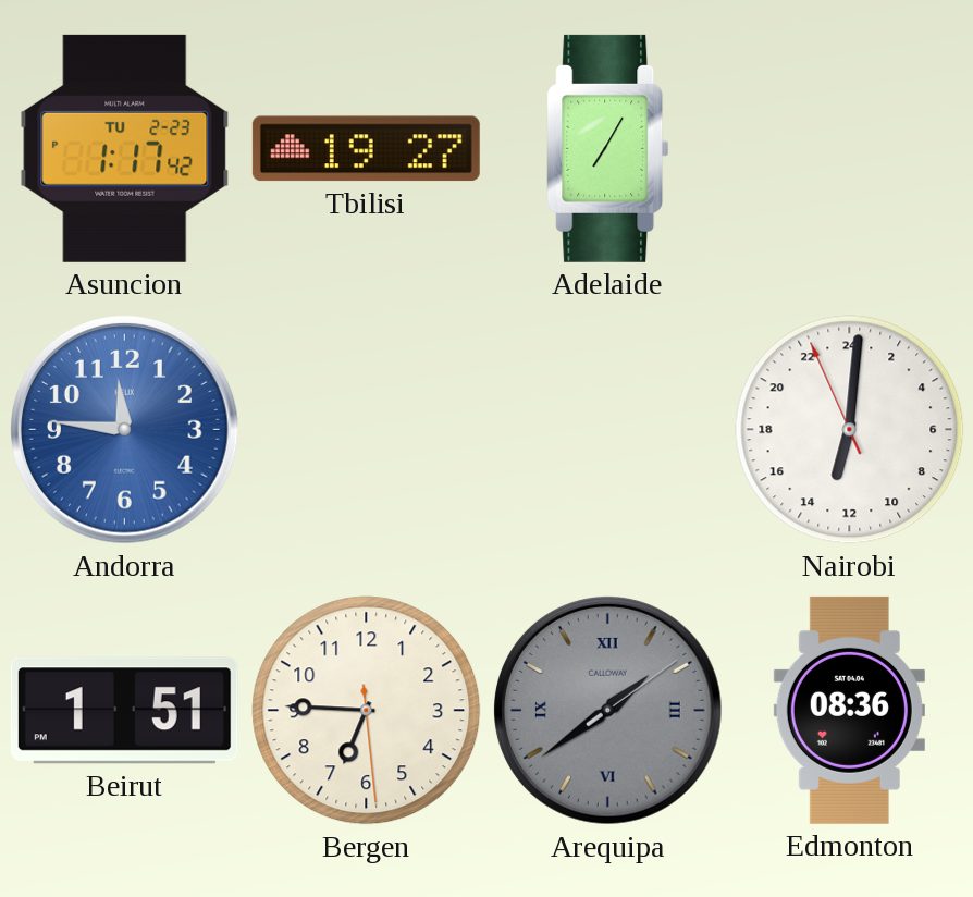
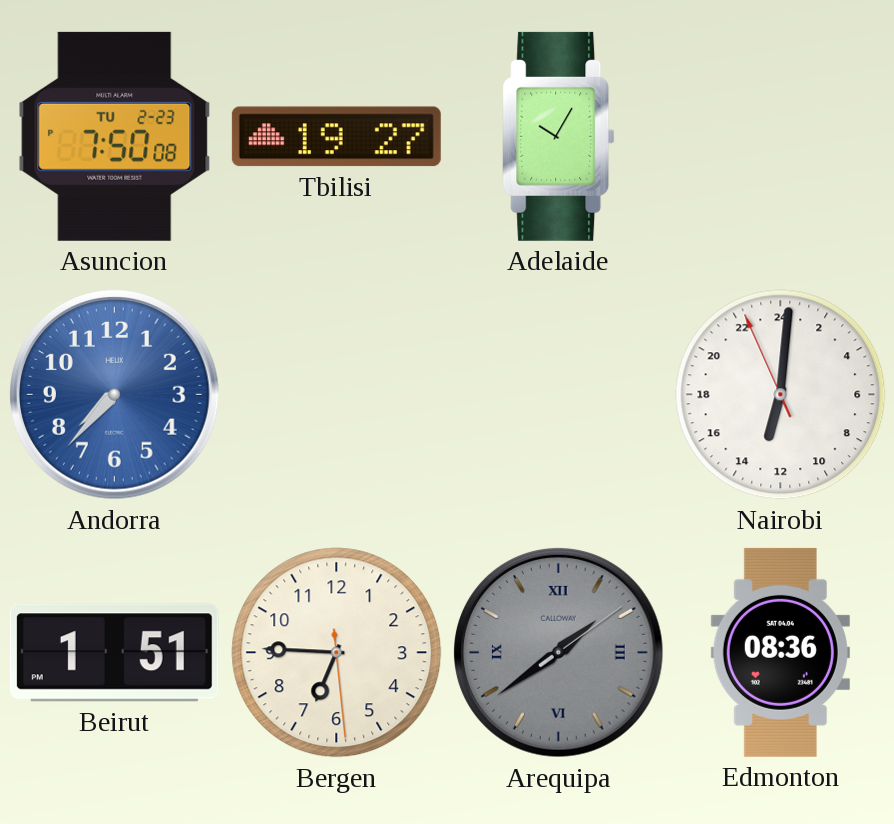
Asuncion: 1:17 -> 7:50
Adelaide: 7:05 -> 10:05
Andorra: 11:46 -> 7:37
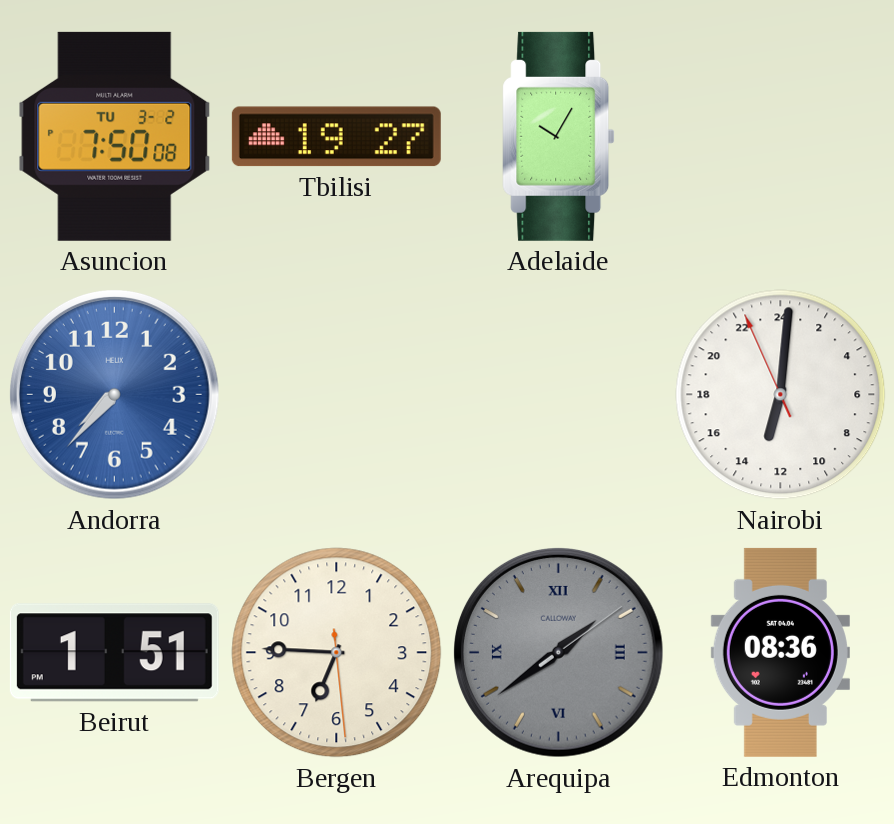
Asuncion date: TU 2-23 -> TU 3-2
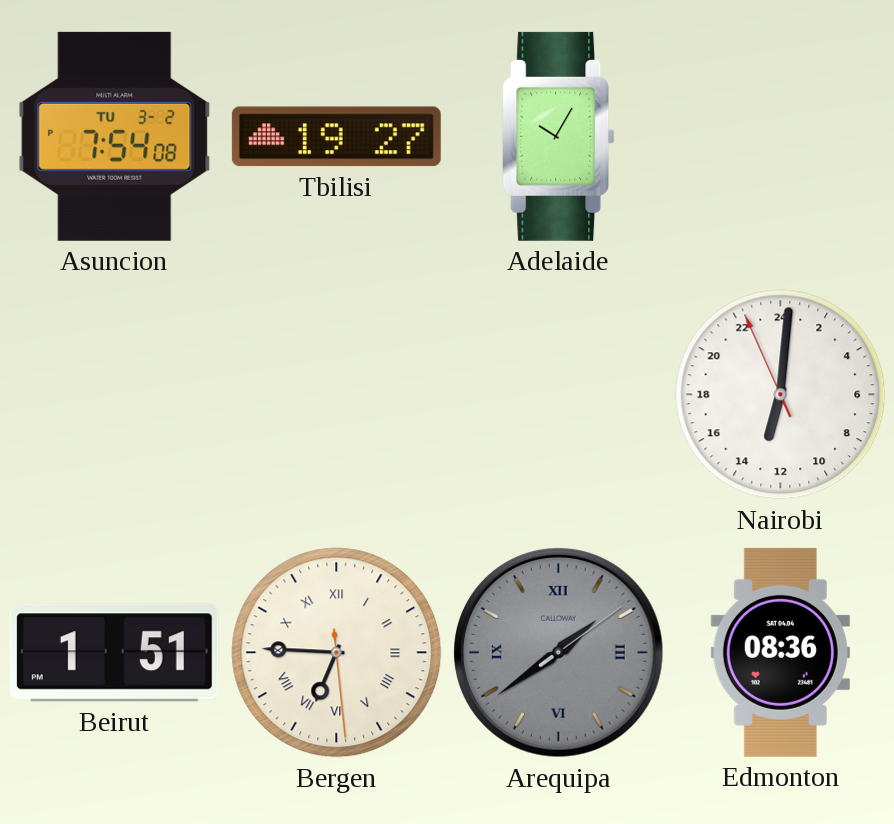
Asuncion: 7:50 -> 7:54
Andorra: 7:37 -> none
Bergen numerals: Arabic -> Roman
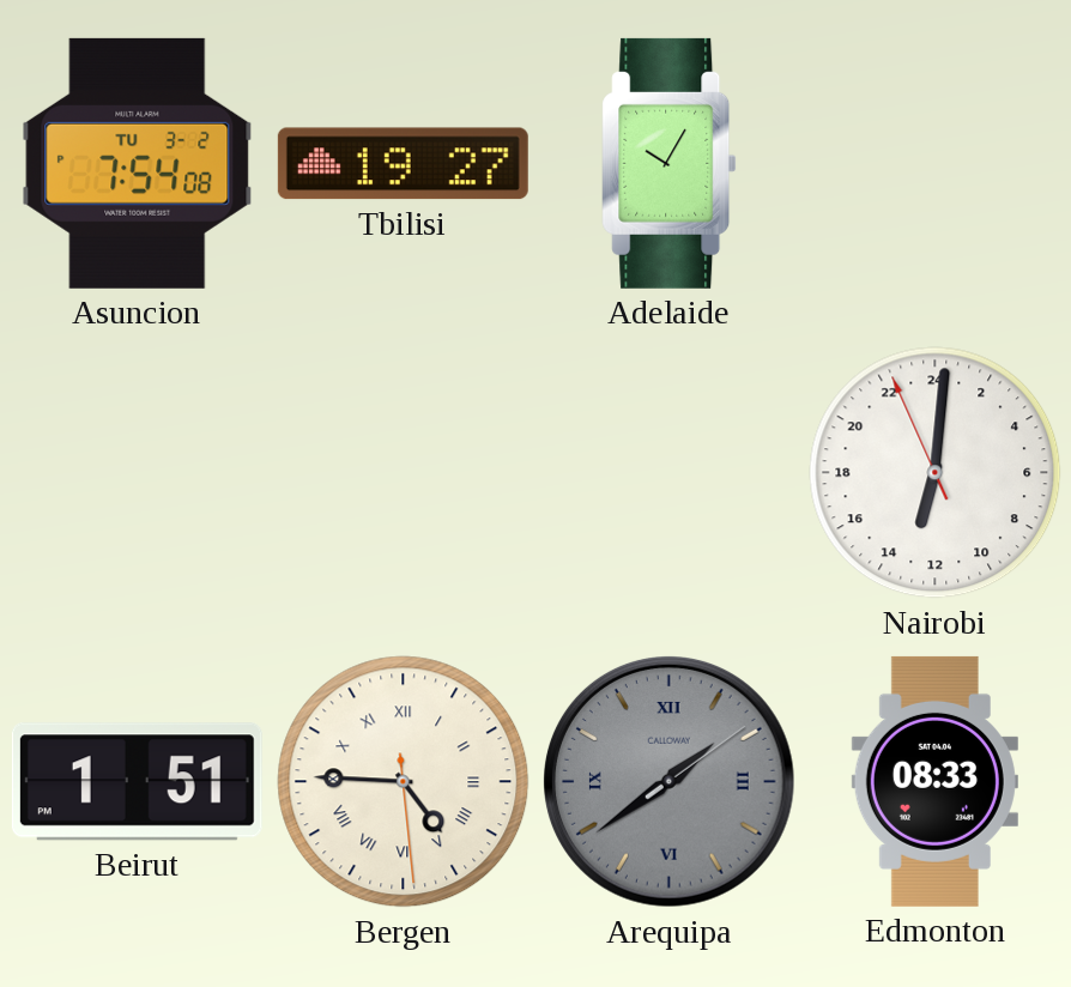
Bergen: 6:45 -> 4:45
Edmonton: 08:36 -> 08:33
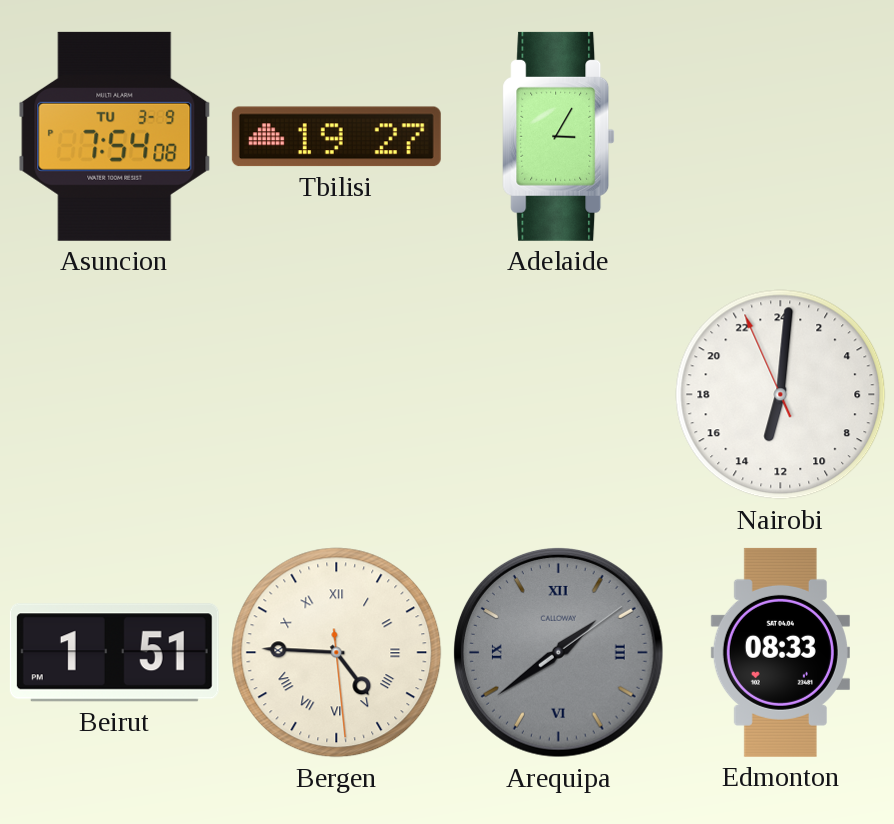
Asuncion date: TU 3-2 -> TU 3-9
Adelaide: 10:05 -> 3:05
